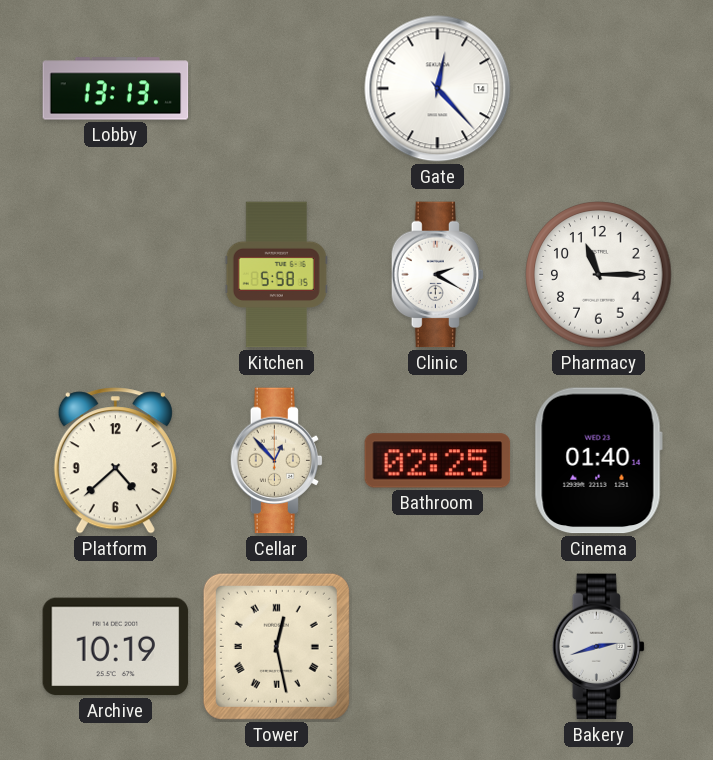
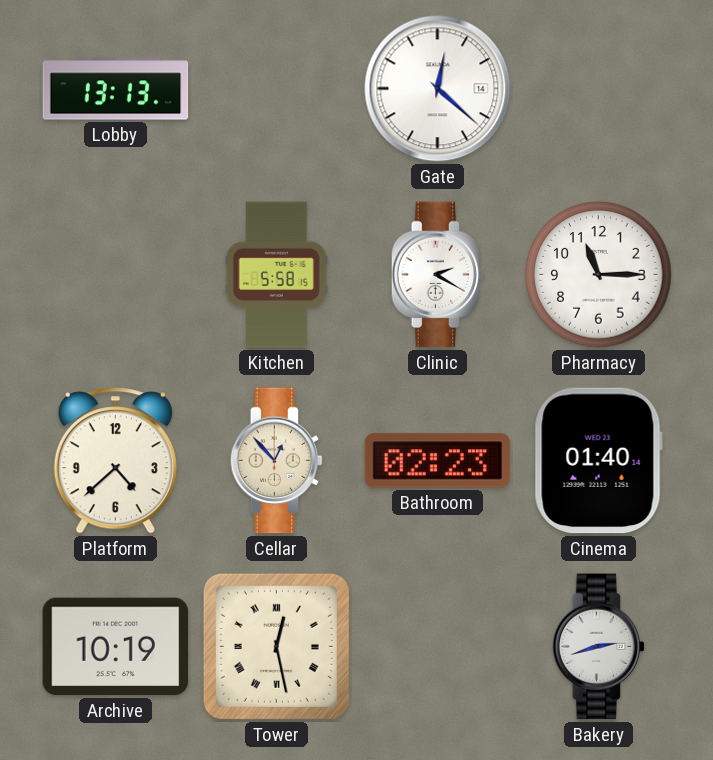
Gate: 12:23 -> 12:22
Bathroom: 02:25 -> 02:23
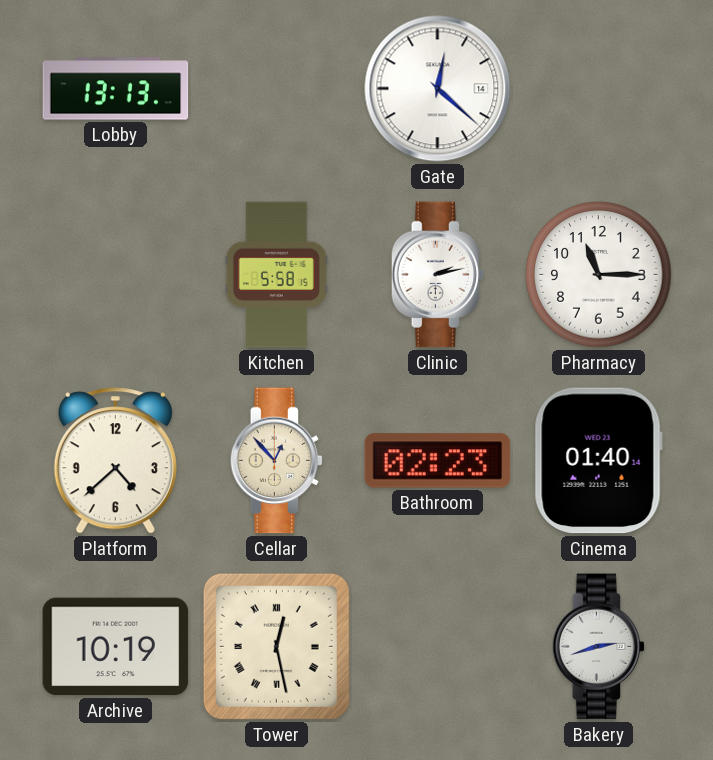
Clinic: 2:20 -> 2:13
